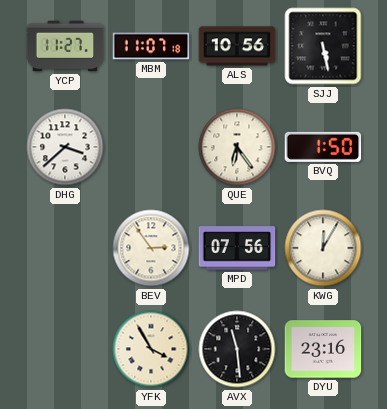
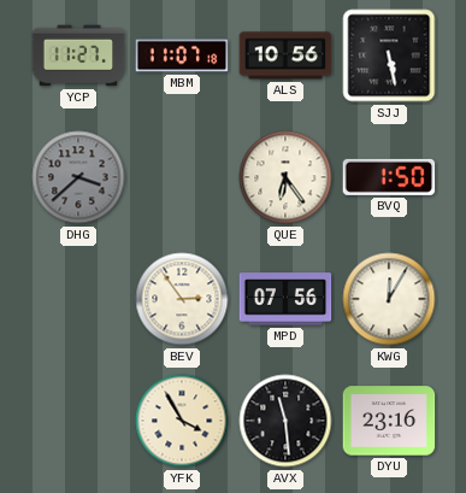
DHG dial: white -> grey
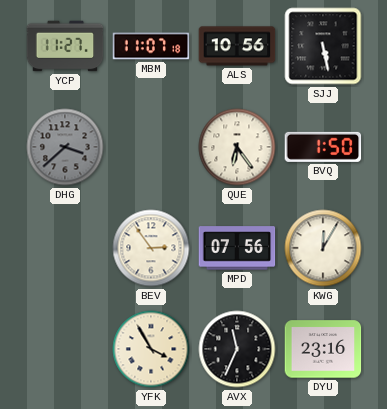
AVX: 11:29 -> 11:34
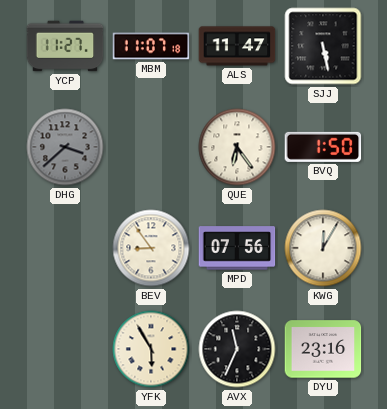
ALS: 10:56 -> 11:47
BEV: 2:54 -> 8:54
YFK: 3:55 -> 5:55
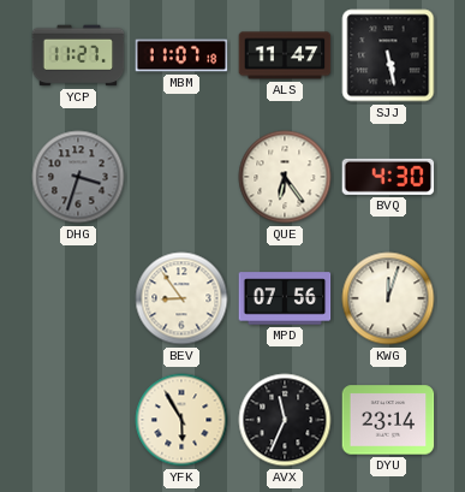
DHG: 3:38 -> 3:33
BVQ: 1:50 -> 4:30
KWG: 12:05 -> 12:03
DYU: 23:16 -> 23:14
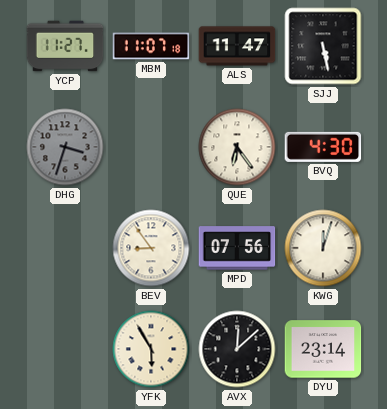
AVX: 11:34 -> 12:08
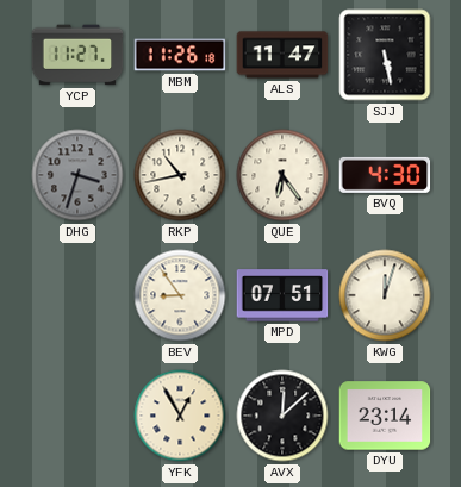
MBM: 11:07 -> 11:26
RKP: none -> 10:43
MPD: 07:56 -> 07:51
YFK: 5:55 -> 12:55
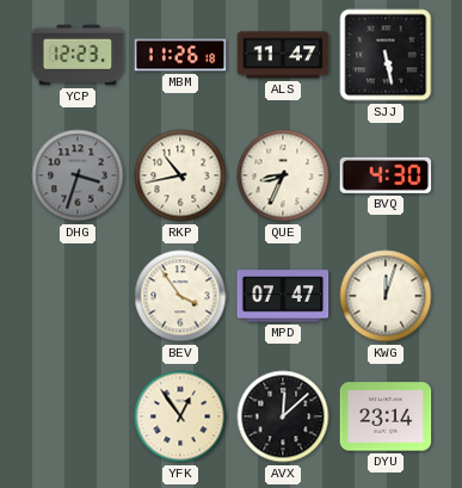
YCP: 11:27 -> 12:23
QUE: 6:24 -> 8:34
BEV: 8:54 -> 3:54
MPD: 07:51 -> 07:47
YFK: 12:55 -> 12:54
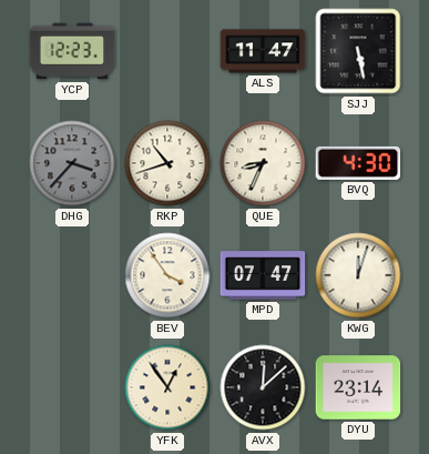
MBM: 11:26 -> none
DHG: 3:33 -> 3:37
RKP: 10:43 -> 10:42
